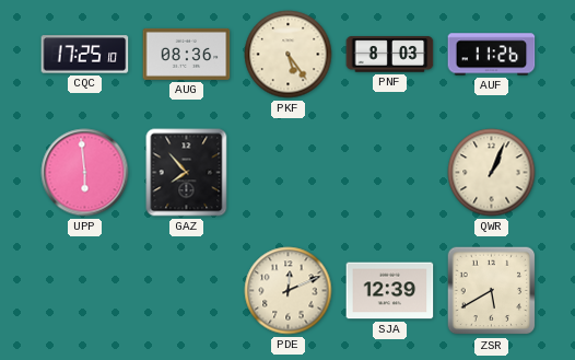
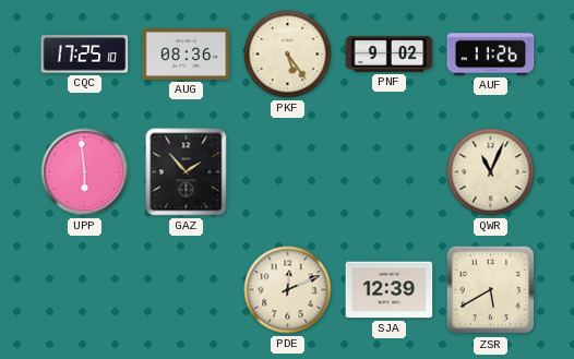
PNF: 8:03 -> 9:02
GAZ: 7:53 -> 1:53
QWR: 1:04 -> 11:04
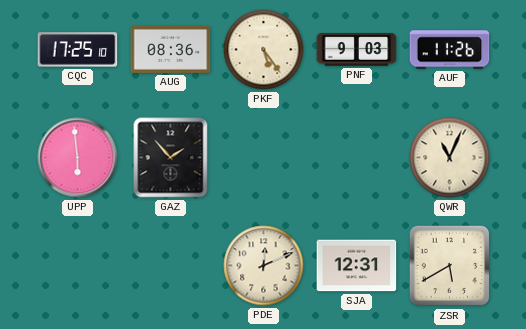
PNF: 9:02 -> 9:03
SJA: 12:39 -> 12:31
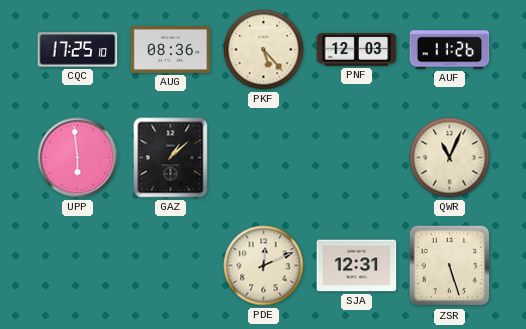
PKF: 5:24 -> 5:23
PNF: 9:03 -> 12:03
GAZ: 1:53 -> 1:08
ZSR: 5:40 -> 5:27
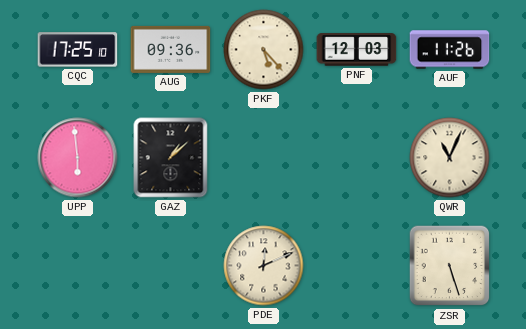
AUG: 08:36 -> 09:36
SJA: 12:31 -> none
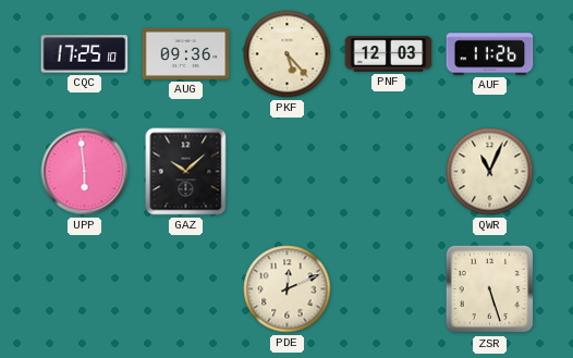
GAZ: 1:08 -> 10:08
